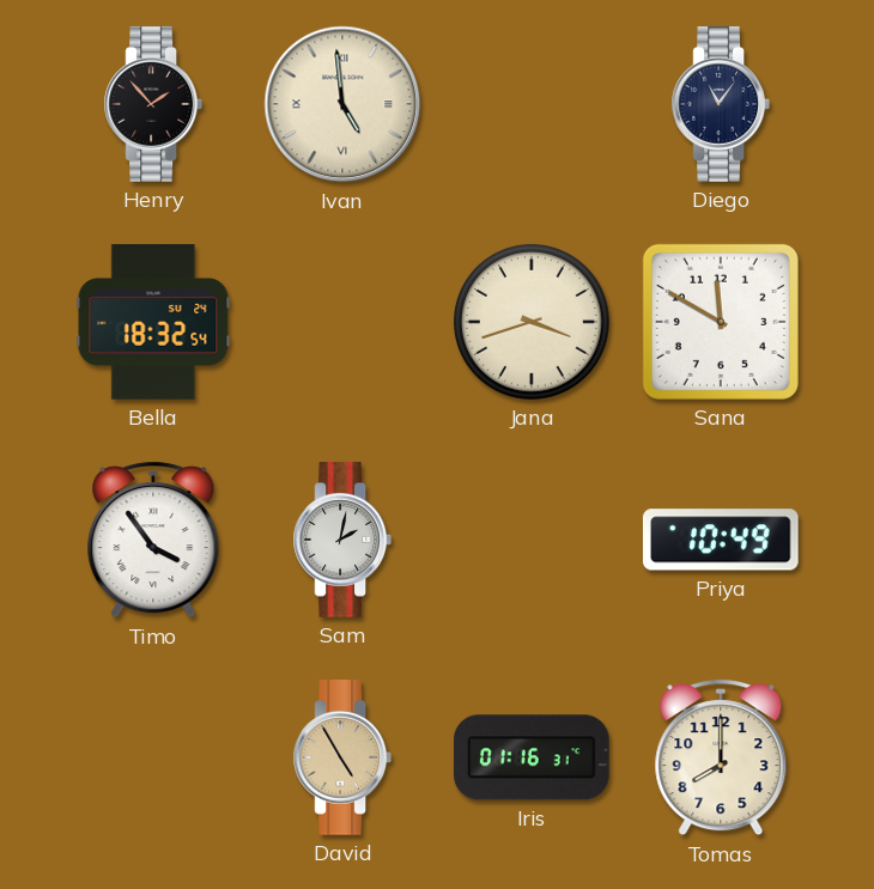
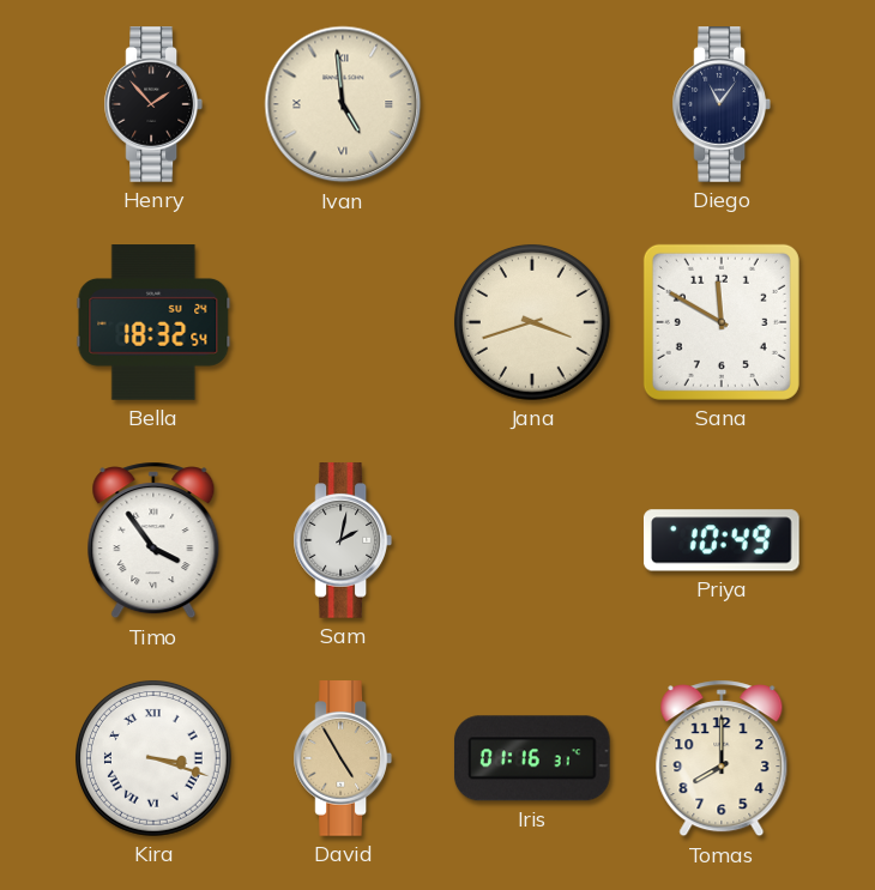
Kira: none -> 3:18
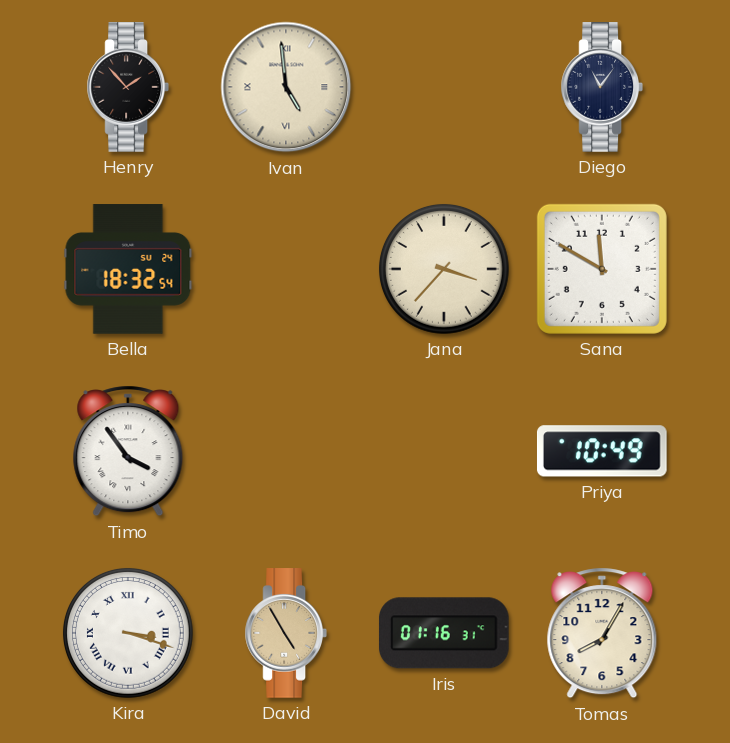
Jana: 3:42 -> 3:37
Sam: 2:02 -> none
Tomas: 8:00 -> 8:05
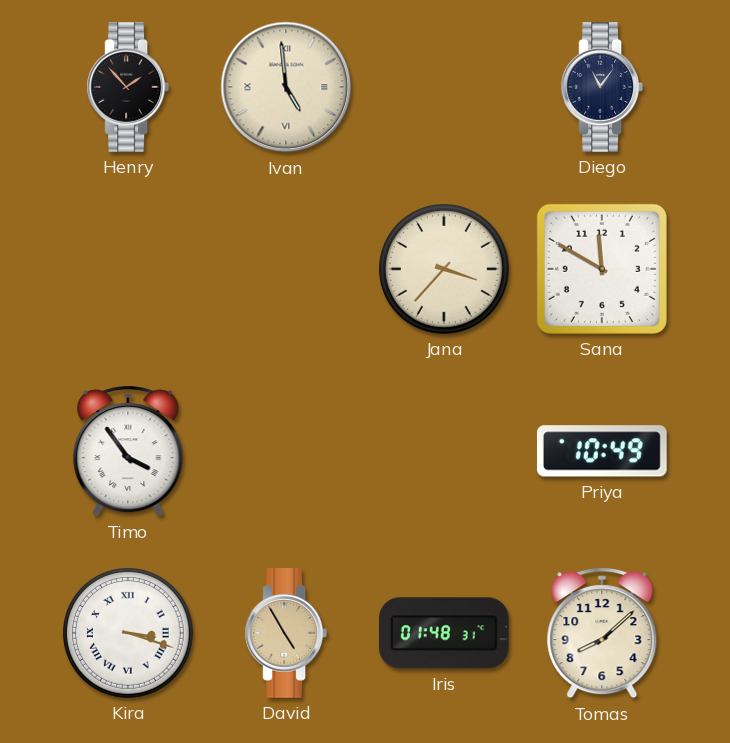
Bella: 18:32 -> none
Iris: 01:16 -> 01:48
Tomas: 8:05 -> 8:08
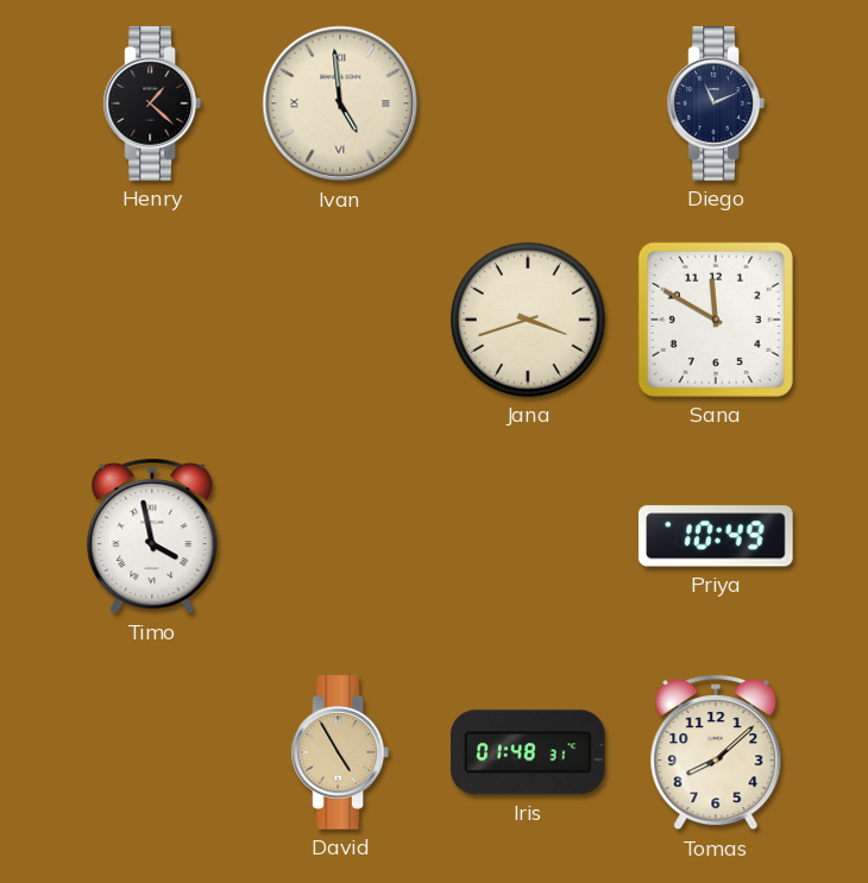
Henry: 1:53 -> 1:22
Diego: 11:06 -> 11:11
Jana: 3:37 -> 3:42
Timo: 3:54 -> 3:58
Kira: 3:18 -> none
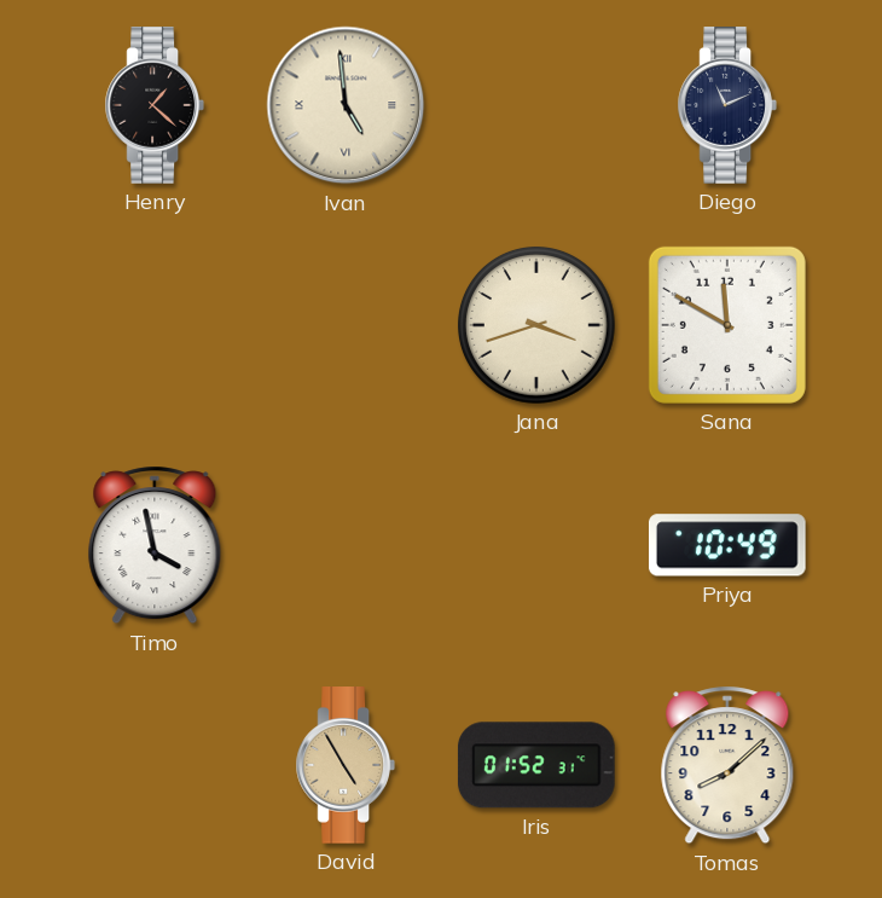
Iris: 01:48 -> 01:52
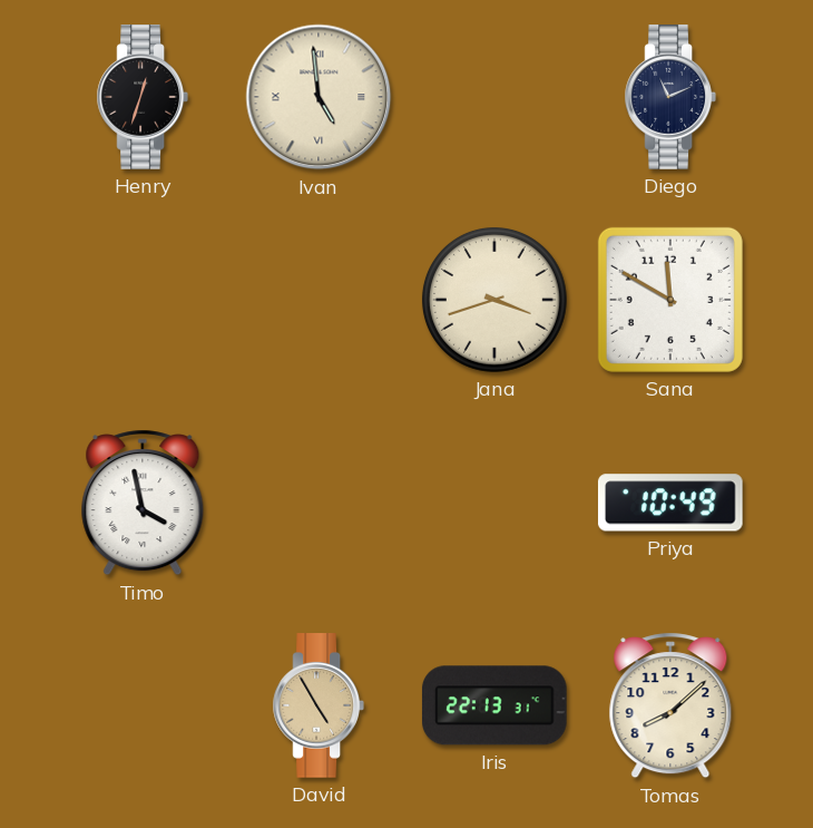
Henry: 1:22 -> 12:33
Iris: 01:52 -> 22:13
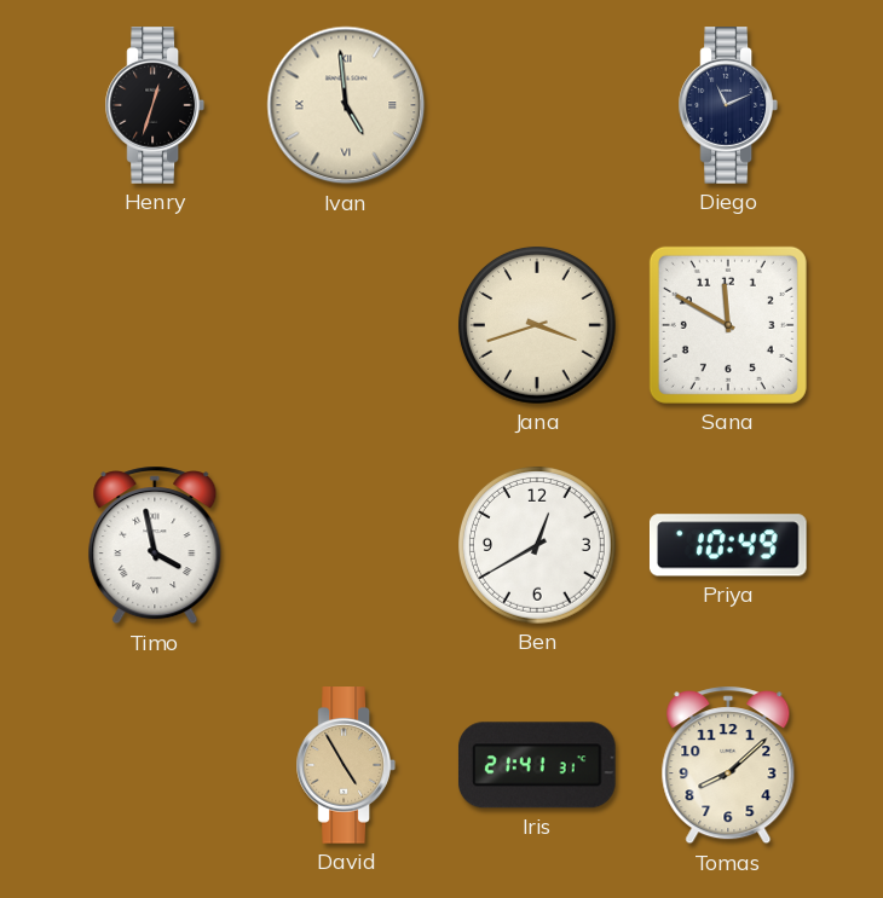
Ben: none -> 12:40
Iris: 22:13 -> 21:41
